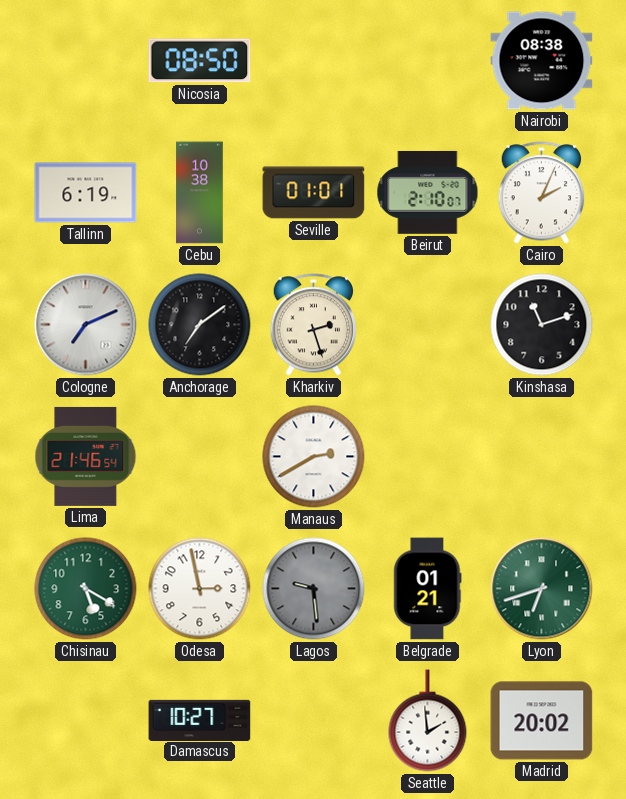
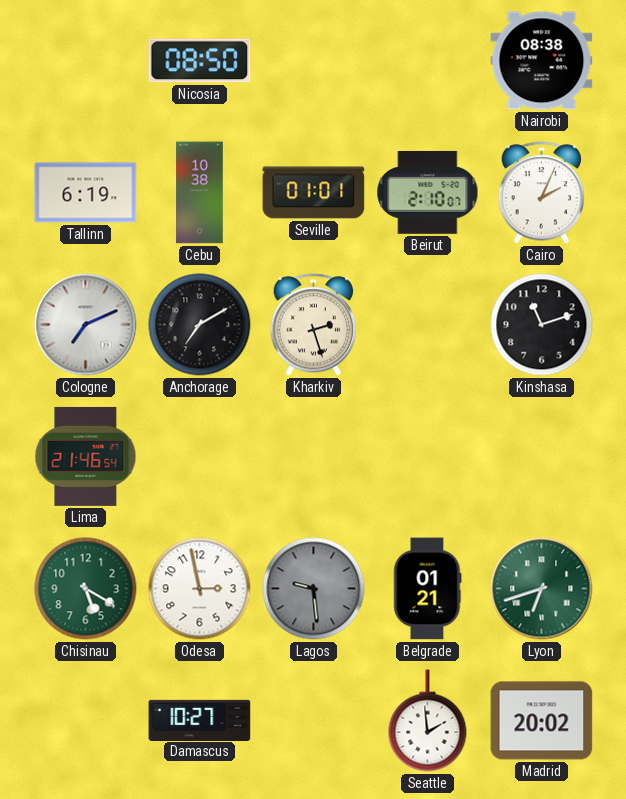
Anchorage: 7:09 -> 7:10
Manaus: 2:40 -> none
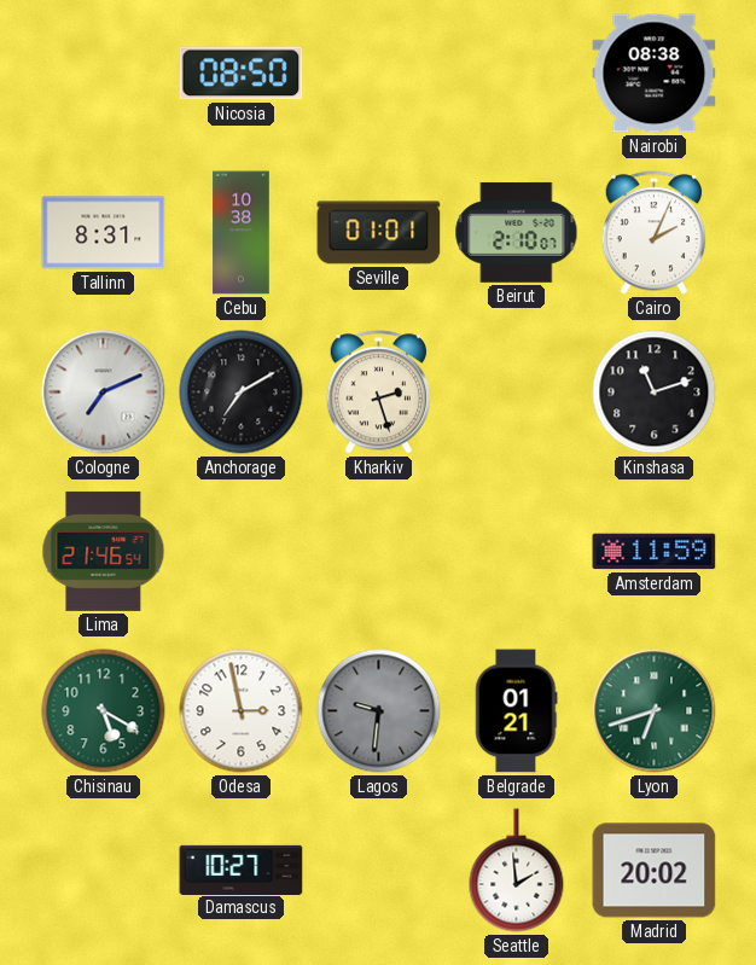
Tallinn: 6:19 -> 8:31
Amsterdam: none -> 11:59
Lagos: 9:29 -> 9:31
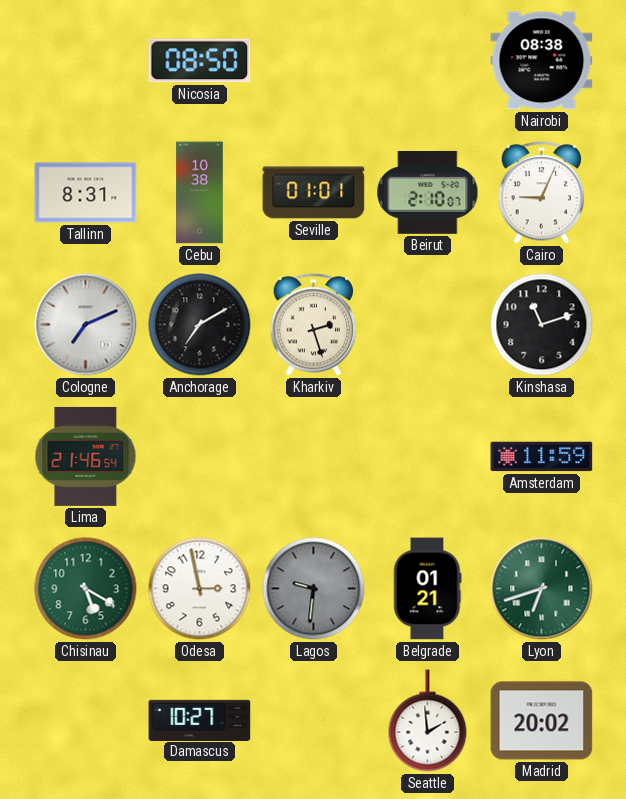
Cairo: 2:04 -> 9:04
